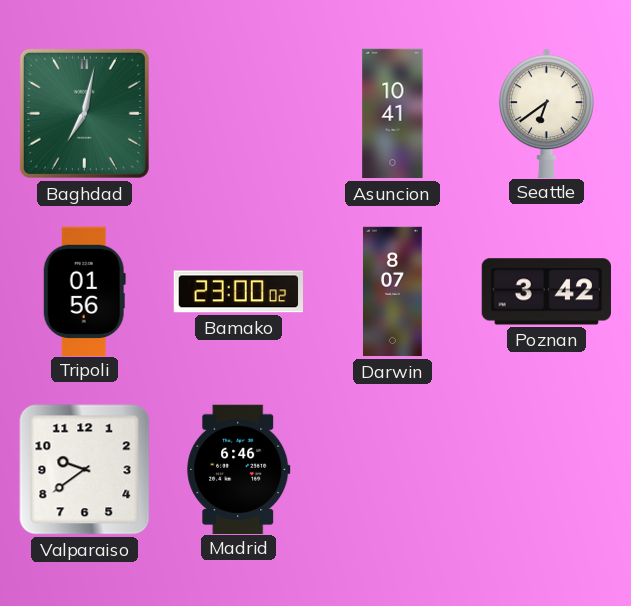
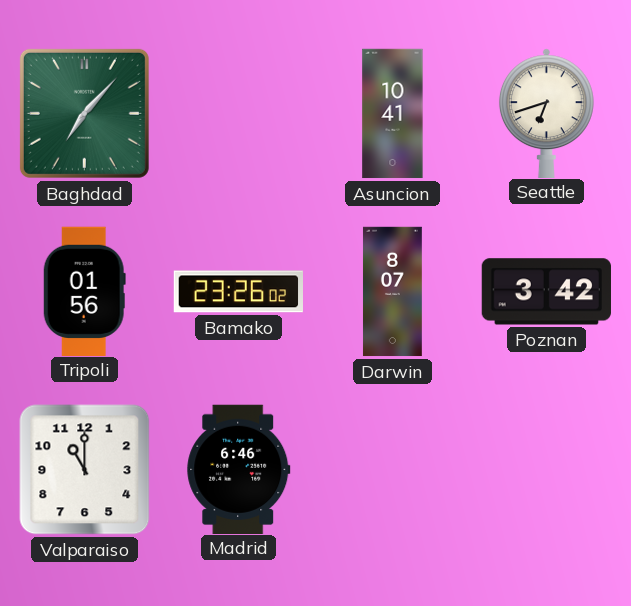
Baghdad: 7:02 -> 7:07
Seattle: 6:39 -> 6:42
Bamako: 23:00 -> 23:26
Valparaiso: 9:39 -> 11:00
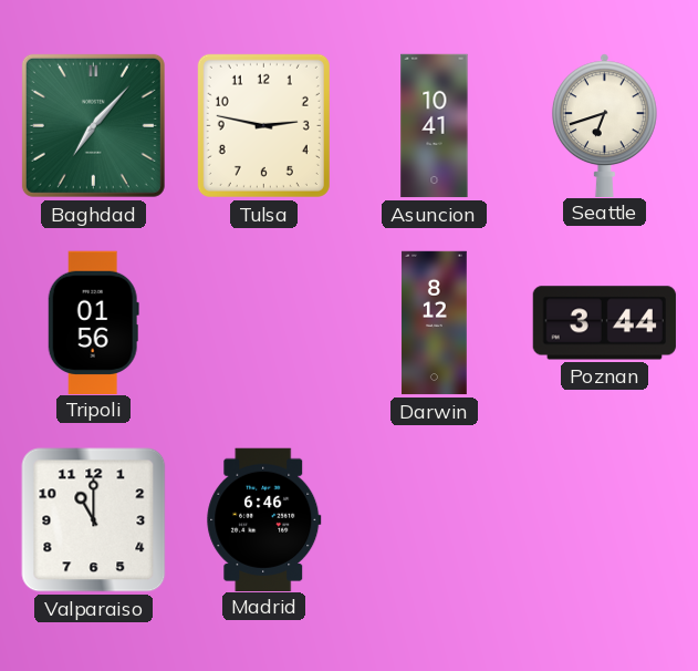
Tulsa: none -> 2:47
Bamako: 23:26 -> none
Darwin: 8:07 -> 8:12
Poznan: 3:42 -> 3:44
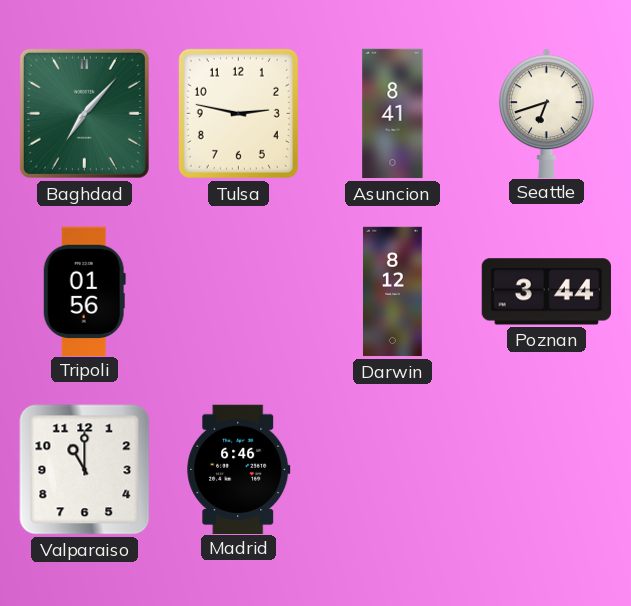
Asuncion: 10:41 -> 8:41
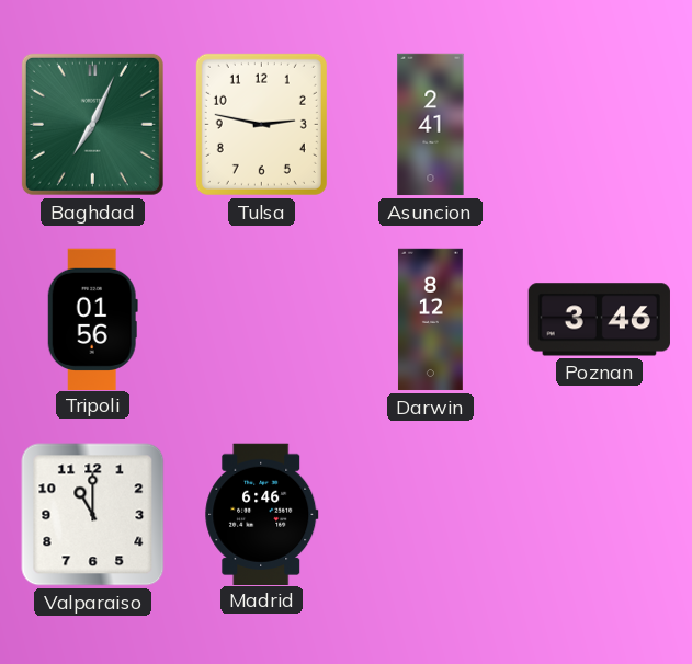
Baghdad: 7:07 -> 7:04
Asuncion: 8:41 -> 2:41
Seattle: 6:42 -> none
Poznan: 3:44 -> 3:46
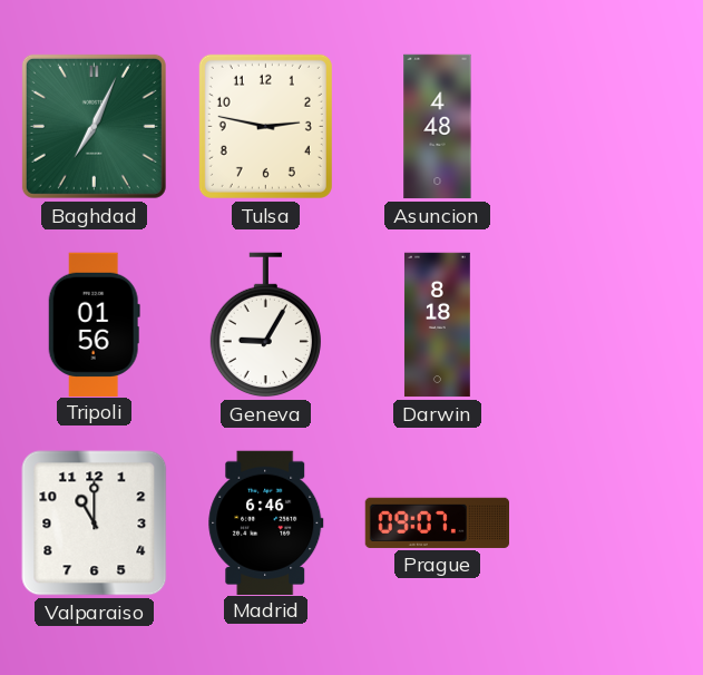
Asuncion: 2:41 -> 4:48
Geneva: none -> 9:05
Darwin: 8:12 -> 8:18
Poznan: 3:46 -> none
Prague: none -> 09:07
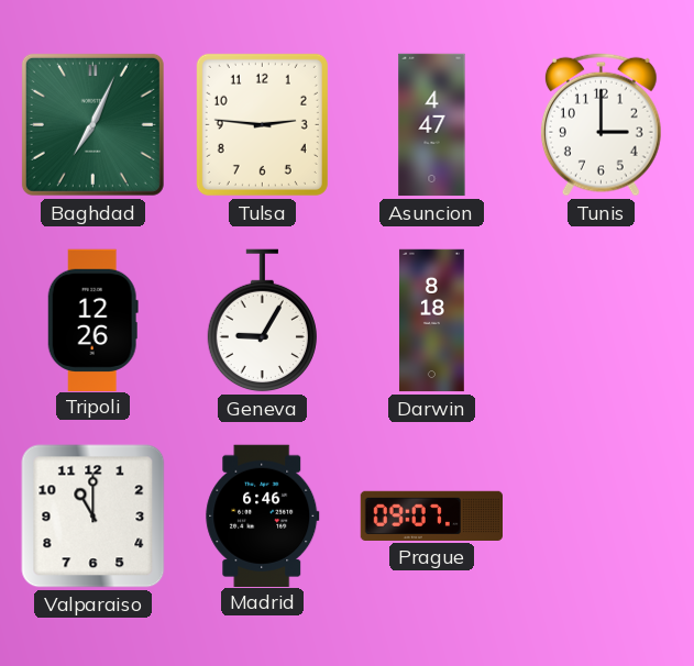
Tulsa: 2:47 -> 2:46
Asuncion: 4:48 -> 4:47
Tunis: none -> 3:00
Tripoli: 01:56 -> 12:26
